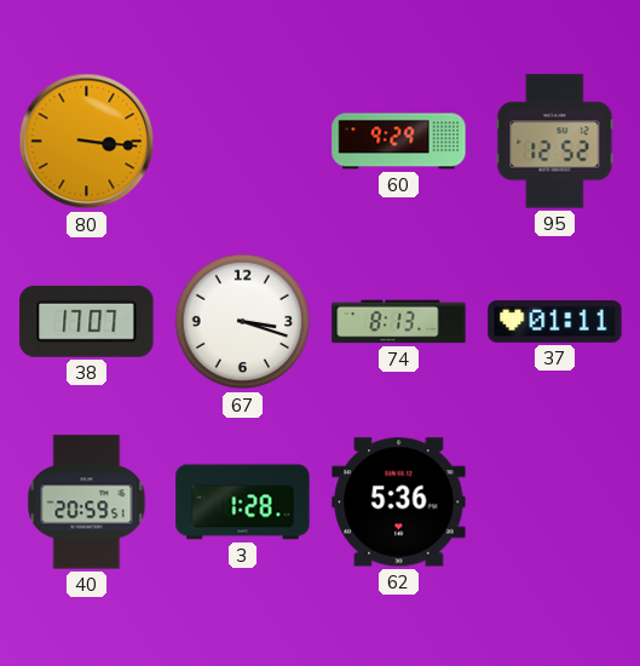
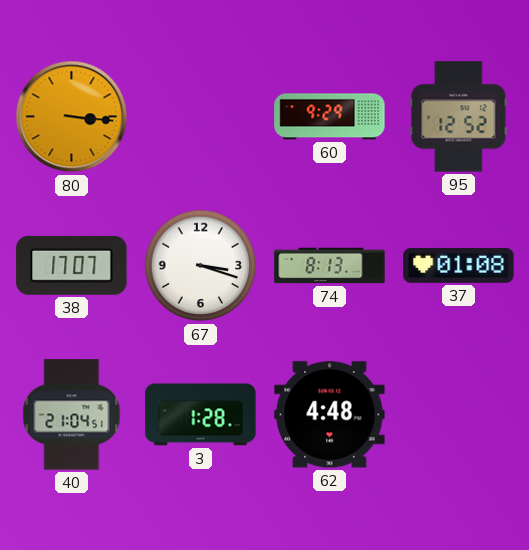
37: 01:11 -> 01:08
40: 20:59 -> 21:04
62: 5:36 -> 4:48
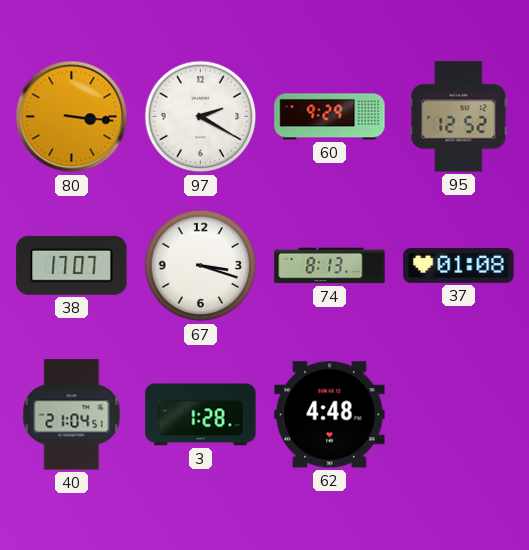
97: none -> 2:20
